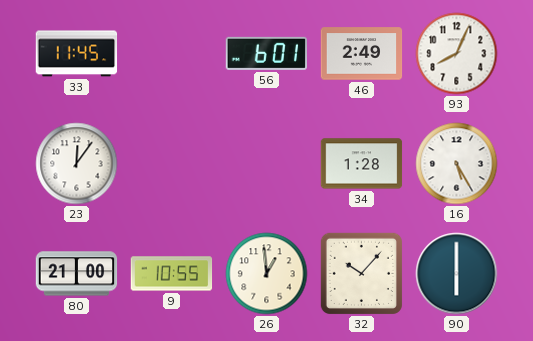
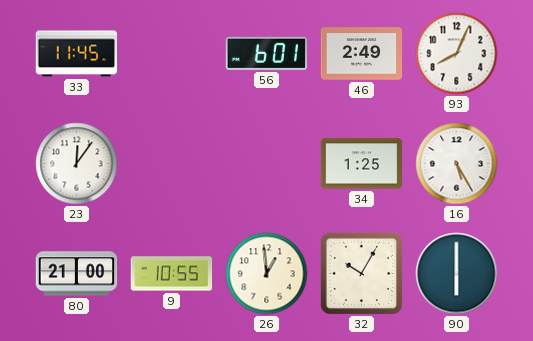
34: 1:28 -> 1:25
32: 10:07 -> 10:05
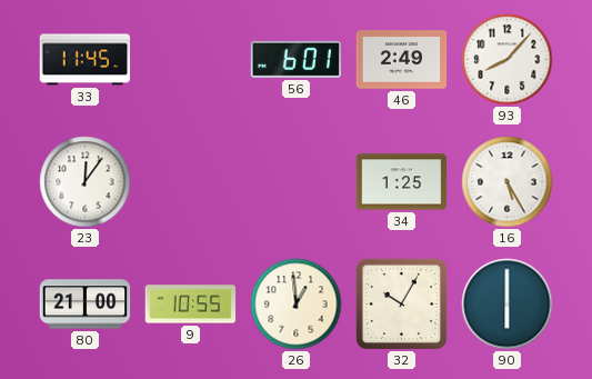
93: 8:04 -> 8:07
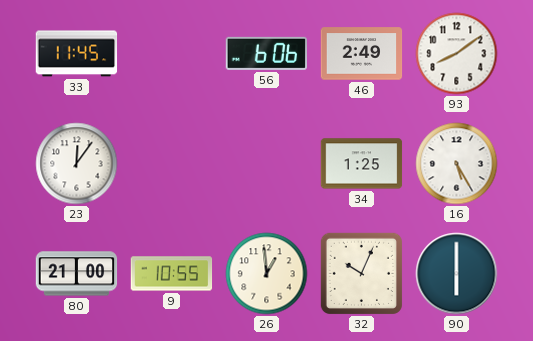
56: 6:01 -> 6:06
93: 8:07 -> 8:09
32: 10:05 -> 10:04
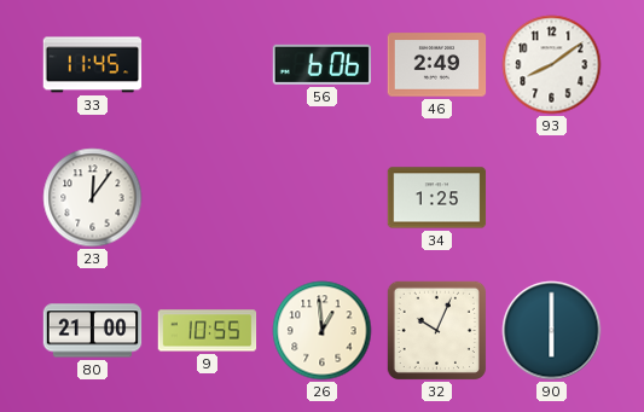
16: 5:25 -> none
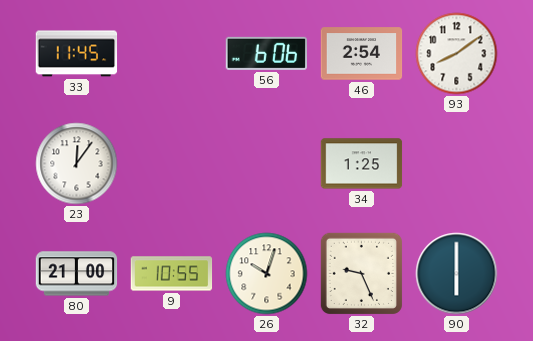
46: 2:49 -> 2:54
26: 12:59 -> 10:03
32: 10:04 -> 9:26
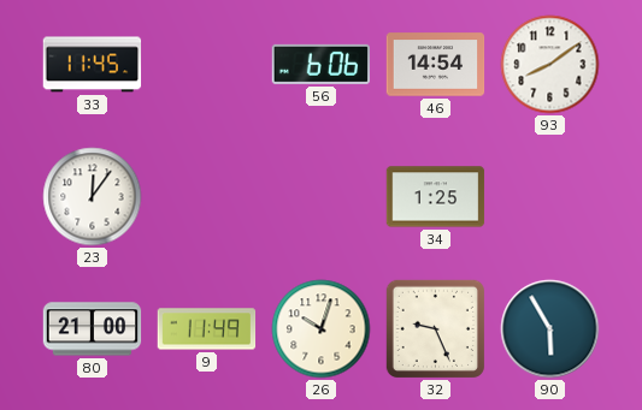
46: 2:54 -> 14:54
9: 10:55 -> 11:49
90: 6:00 -> 5:55
